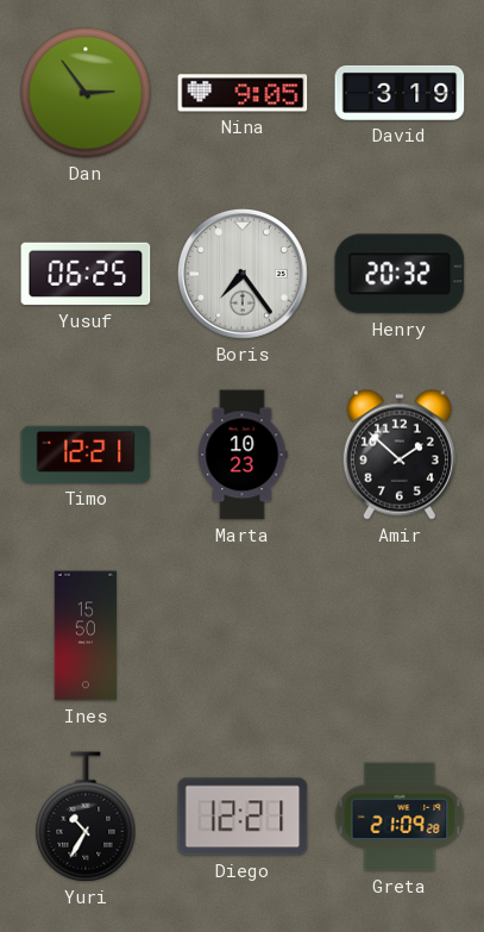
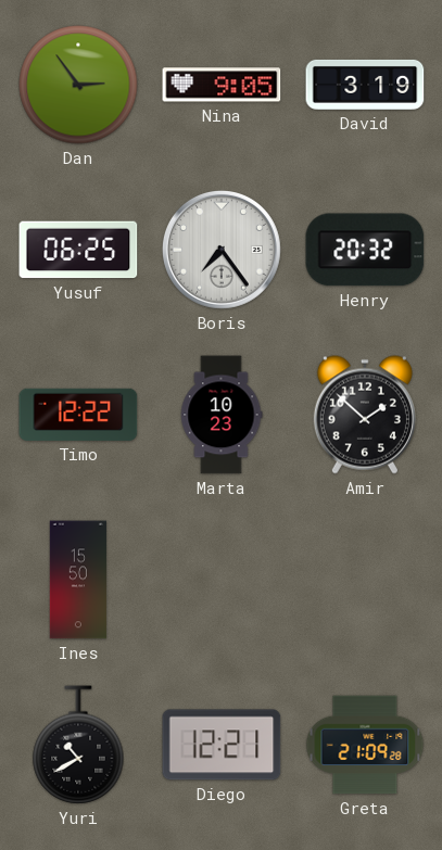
Timo: 12:21 -> 12:22
Yuri: 10:35 -> 10:40
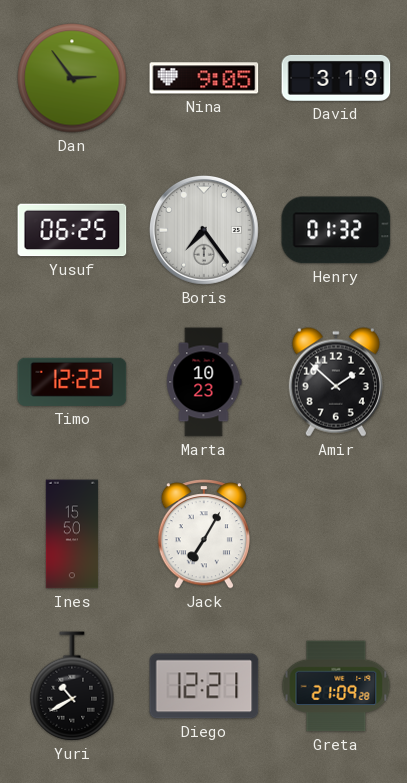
Henry: 20:32 -> 01:32
Jack: none -> 7:05
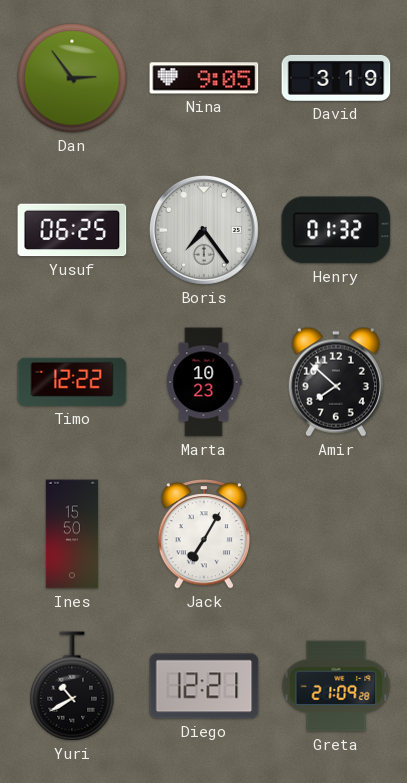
Amir: 1:52 -> 7:52
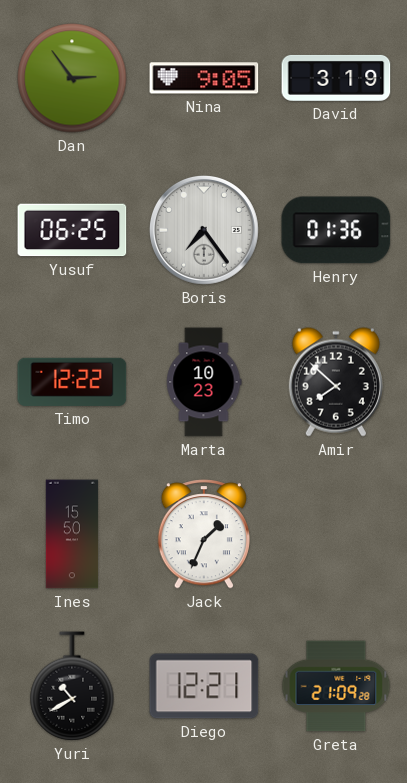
Henry: 01:32 -> 01:36
Jack: 7:05 -> 1:34
